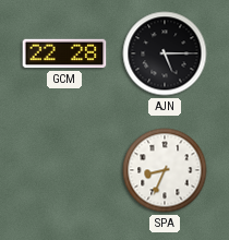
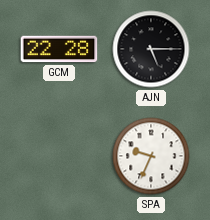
SPA: 8:34 -> 9:34
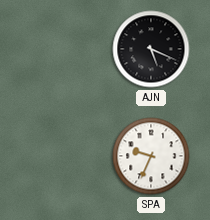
GCM: 22:28 -> none
AJN: 5:15 -> 5:19
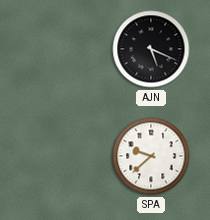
SPA: 9:34 -> 9:38
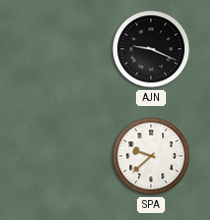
AJN: 5:19 -> 9:19
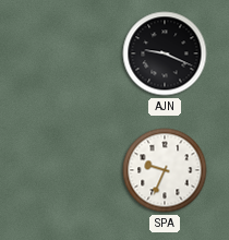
SPA: 9:38 -> 9:34
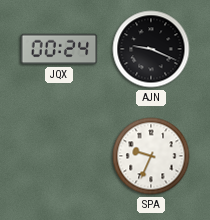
JQX: none -> 00:24
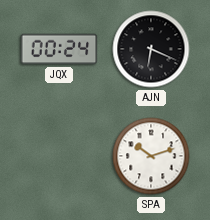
AJN: 9:19 -> 6:19
SPA: 9:34 -> 10:12
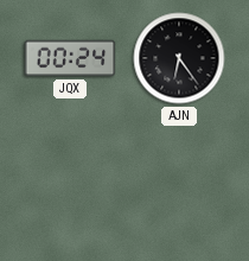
AJN: 6:19 -> 6:24
SPA: 10:12 -> none
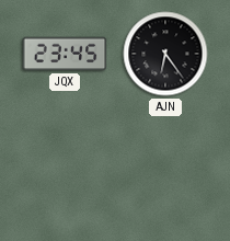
JQX: 00:24 -> 23:45
